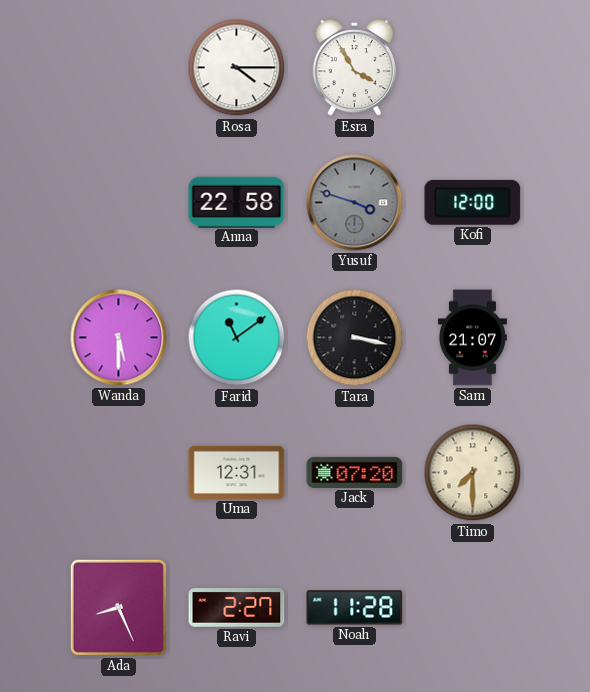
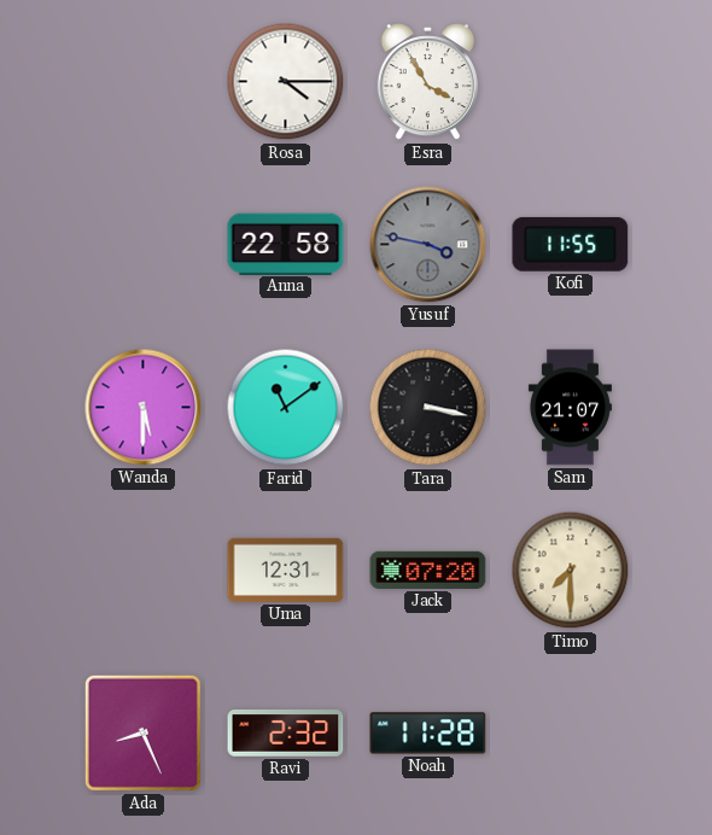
Yusuf: 3:48 -> 3:47
Kofi: 12:00 -> 11:55
Ravi: 2:27 -> 2:32
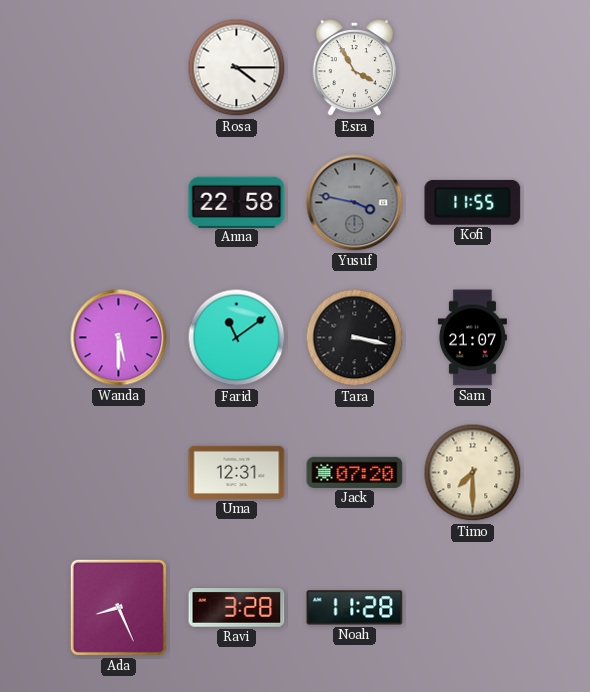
Ravi: 2:32 -> 3:28
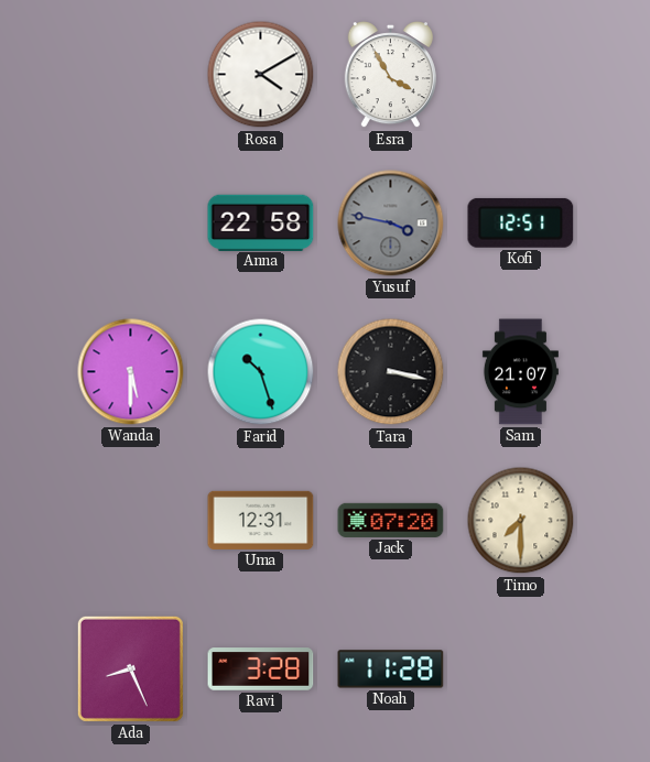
Rosa: 4:15 -> 4:10
Kofi: 11:55 -> 12:51
Farid: 11:09 -> 10:27
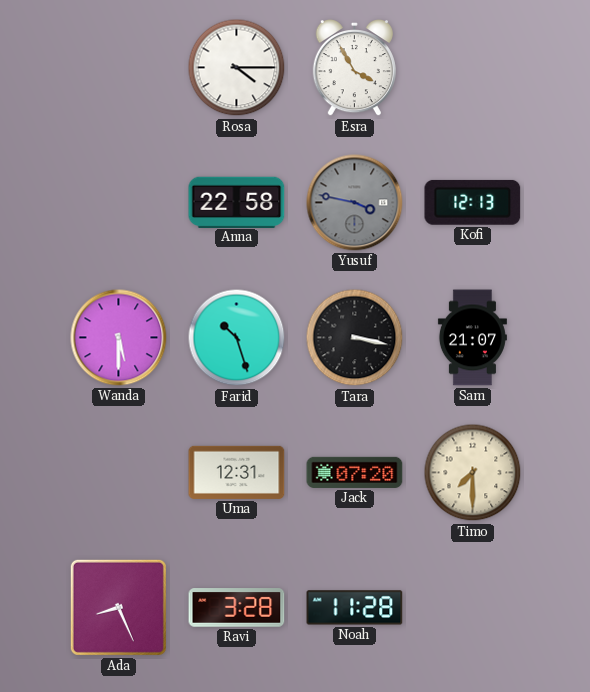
Rosa: 4:10 -> 4:15
Kofi: 12:51 -> 12:13
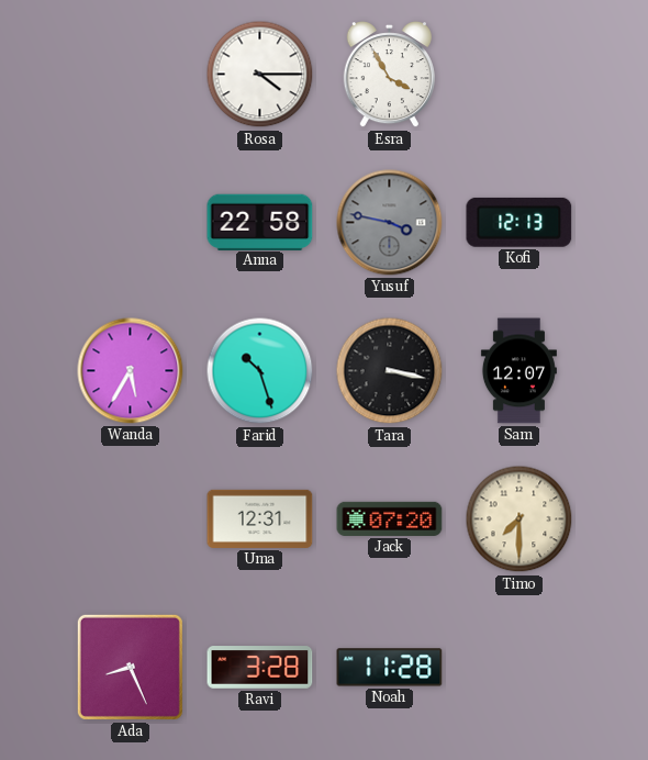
Wanda: 5:30 -> 5:35
Sam: 21:07 -> 12:07
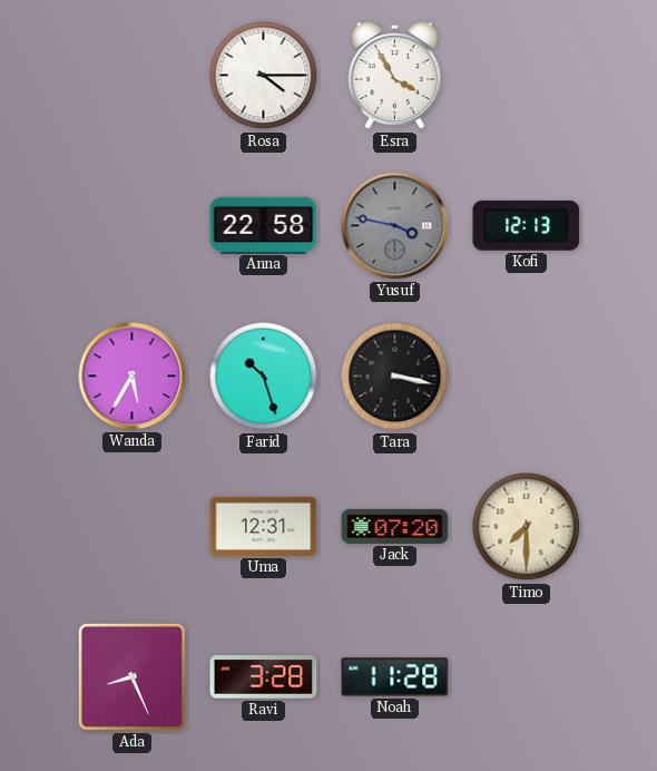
Sam: 12:07 -> none
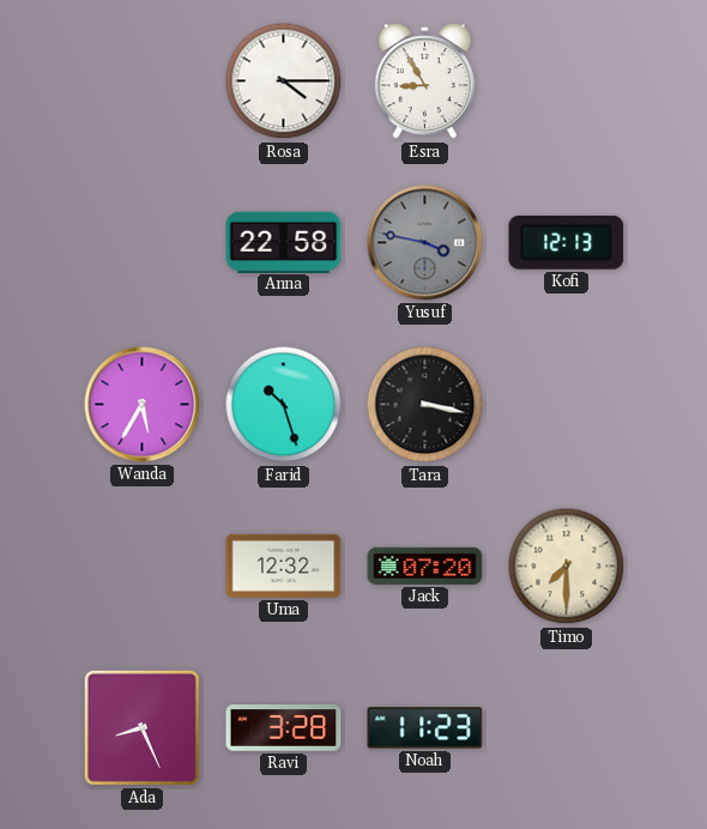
Esra: 3:55 -> 8:55
Uma: 12:31 -> 12:32
Noah: 11:28 -> 11:23
